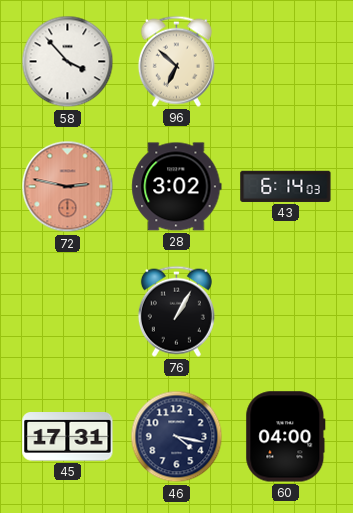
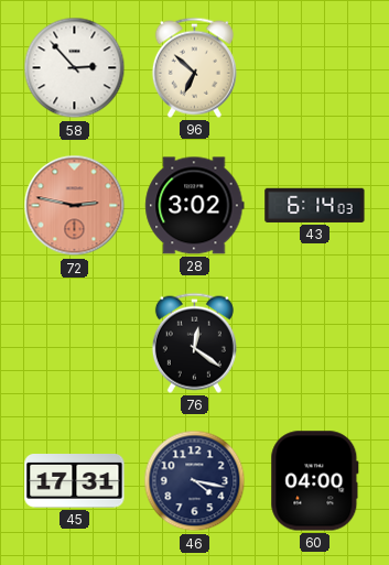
58: 3:53 -> 2:53
76: 1:05 -> 12:21
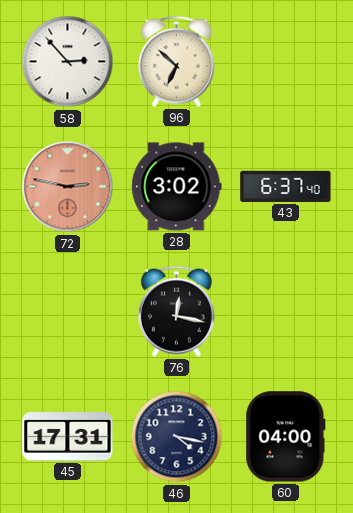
43: 6:14 -> 6:37
76: 12:21 -> 12:17
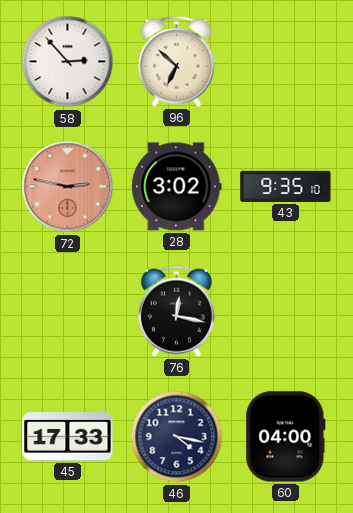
43: 6:37 -> 9:35
45: 17:31 -> 17:33
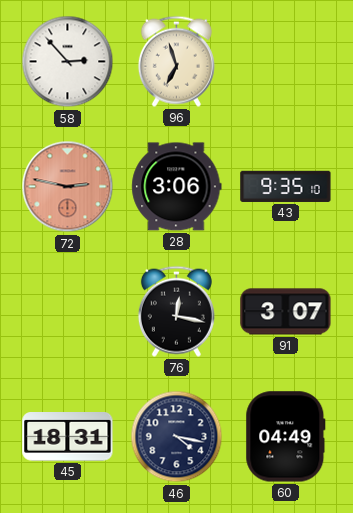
96: 6:52 -> 6:57
28: 3:02 -> 3:06
91: none -> 3:07
45: 17:33 -> 18:31
60: 04:00 -> 04:49
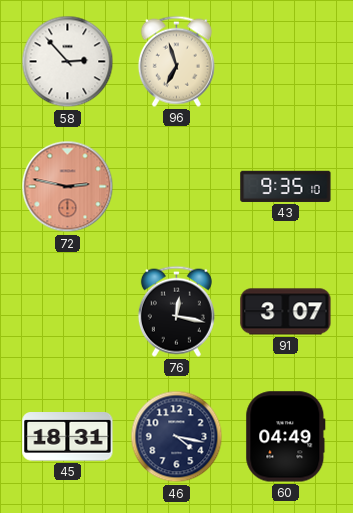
28: 3:06 -> none
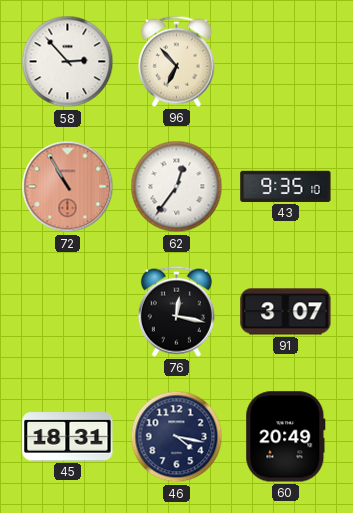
96: 6:57 -> 6:53
72: 2:47 -> 10:55
62: none -> 12:36
60: 04:49 -> 20:49
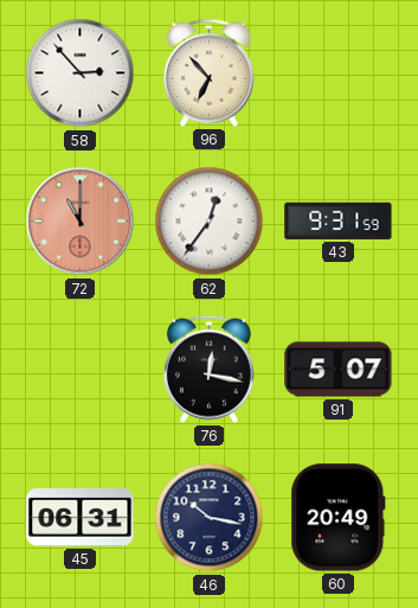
72: 10:55 -> 11:00
43: 9:35 -> 9:31
91: 3:07 -> 5:07
45: 18:31 -> 06:31
46: 4:17 -> 10:17
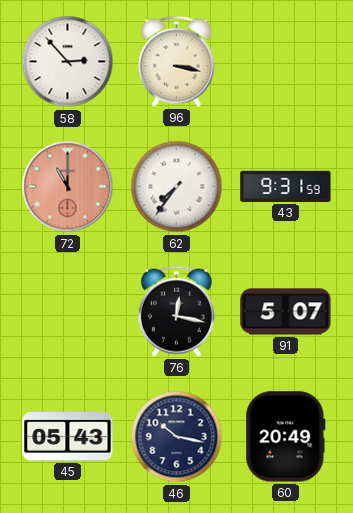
96: 6:53 -> 3:17
62: 12:36 -> 7:36
45: 06:31 -> 05:43
